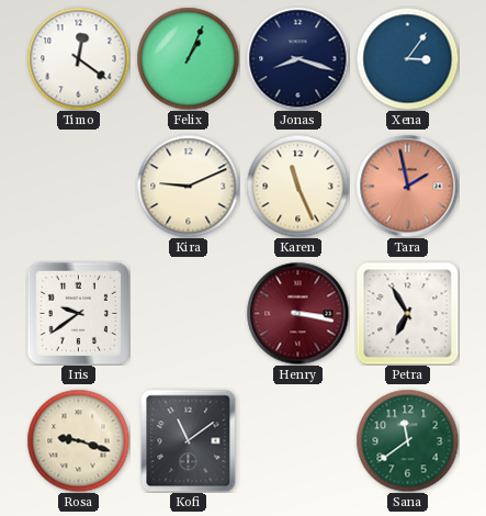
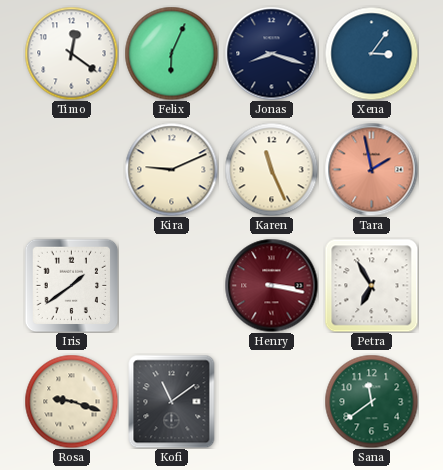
Felix: 1:04 -> 6:04
Iris: 9:39 -> 1:39
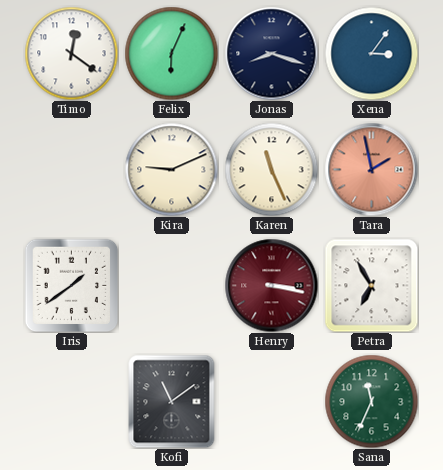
Rosa: 9:18 -> none
Sana: 11:39 -> 11:34
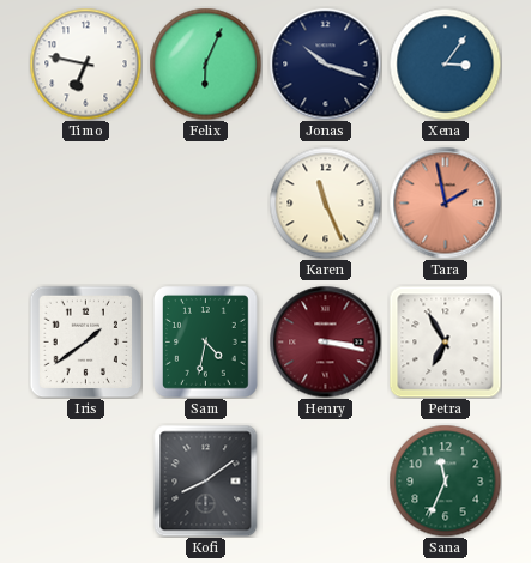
Timo: 12:21 -> 6:47
Jonas: 8:18 -> 10:18
Kira: 9:11 -> none
Sam: none -> 4:32
Kofi: 11:09 -> 8:09
